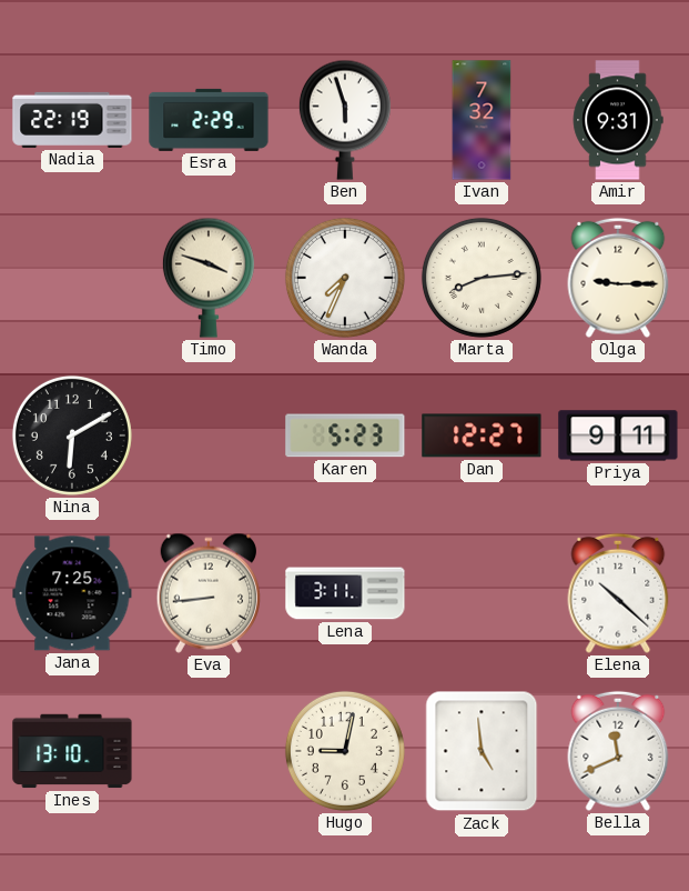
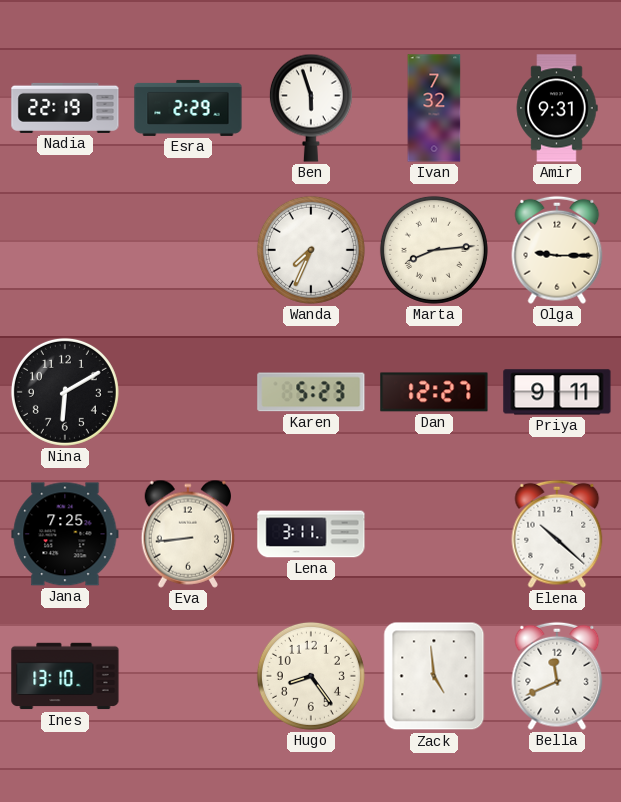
Timo: 3:48 -> none
Hugo: 9:02 -> 8:24
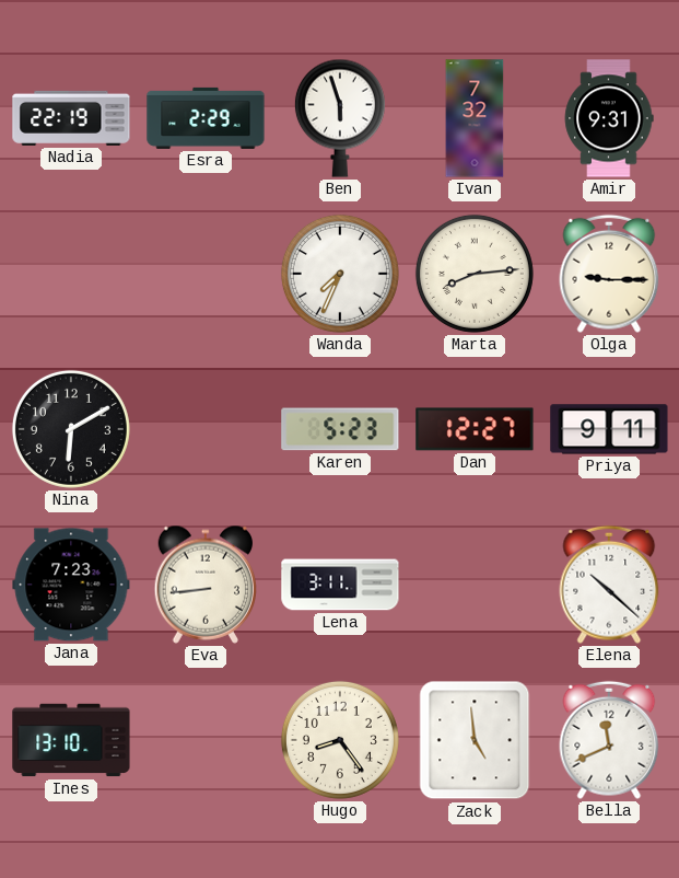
Jana: 7:25 -> 7:23
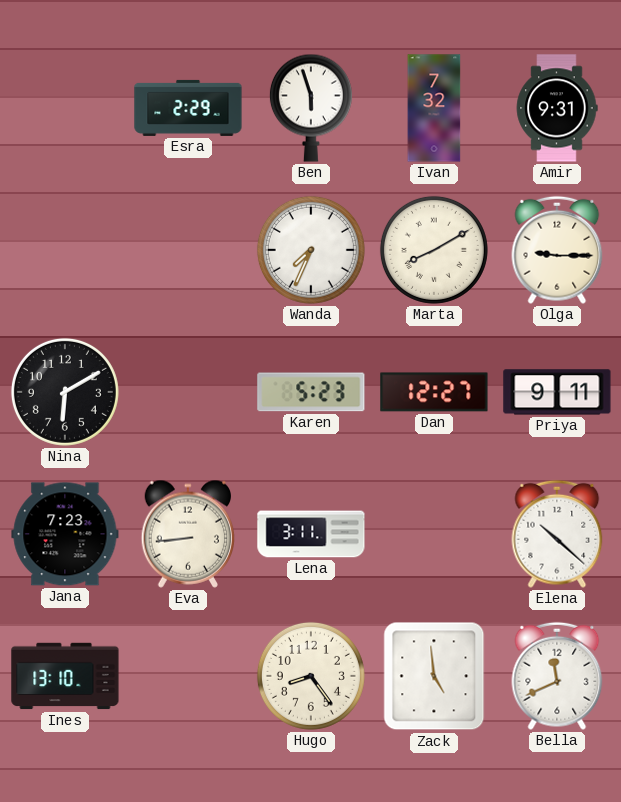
Nadia: 22:19 -> none
Marta: 8:14 -> 8:10
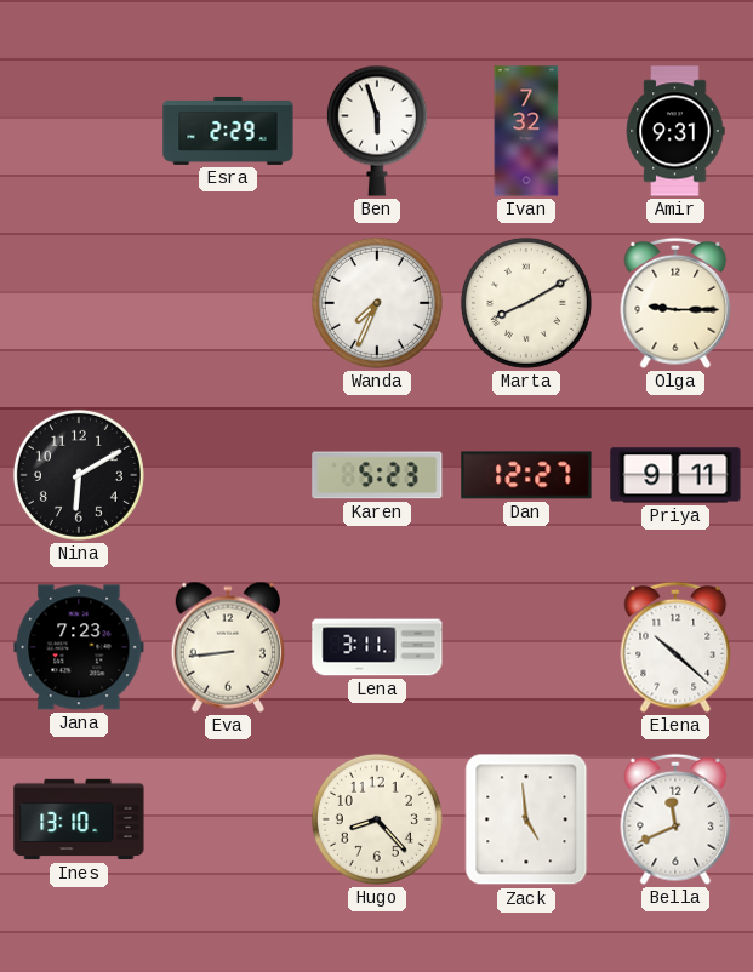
Hugo: 8:24 -> 8:23
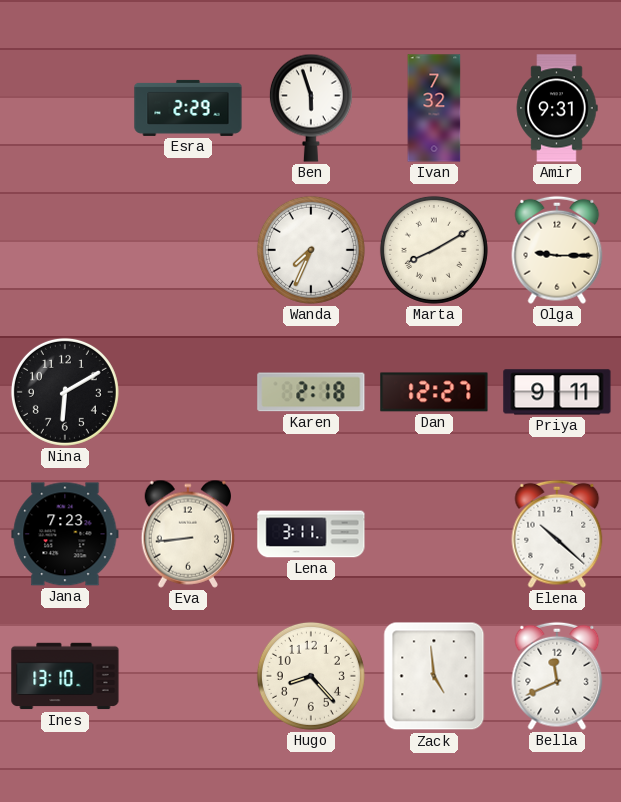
Karen: 5:23 -> 2:18
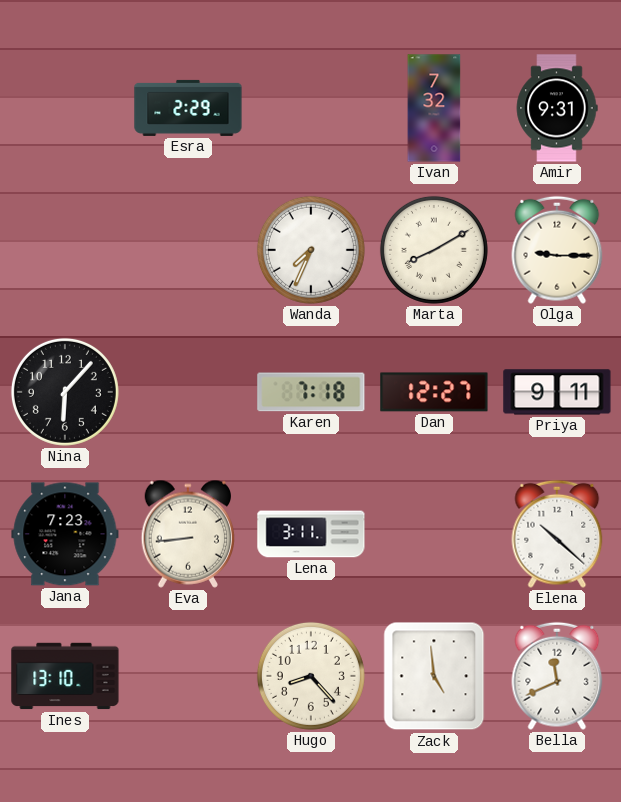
Ben: 5:57 -> none
Nina: 6:10 -> 6:07
Karen: 2:18 -> 7:18
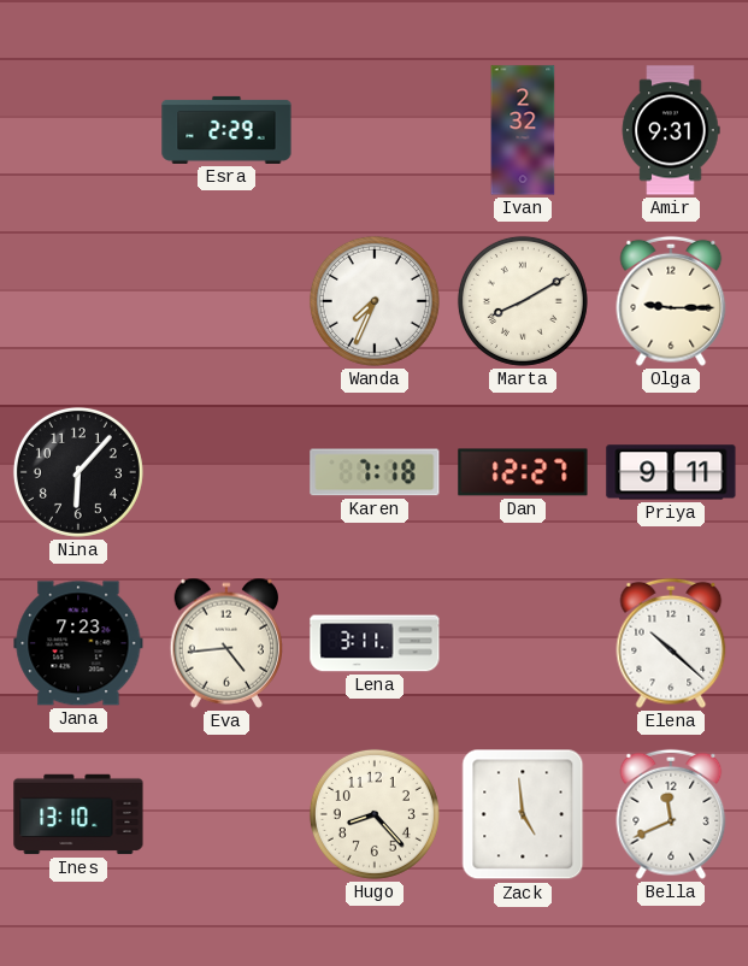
Ivan: 7:32 -> 2:32
Eva: 8:44 -> 4:44
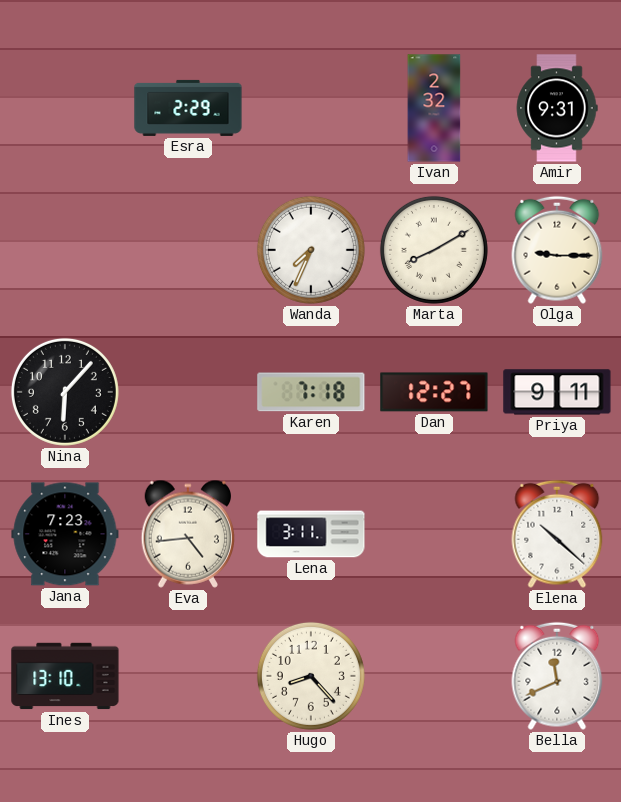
Zack: 4:59 -> none
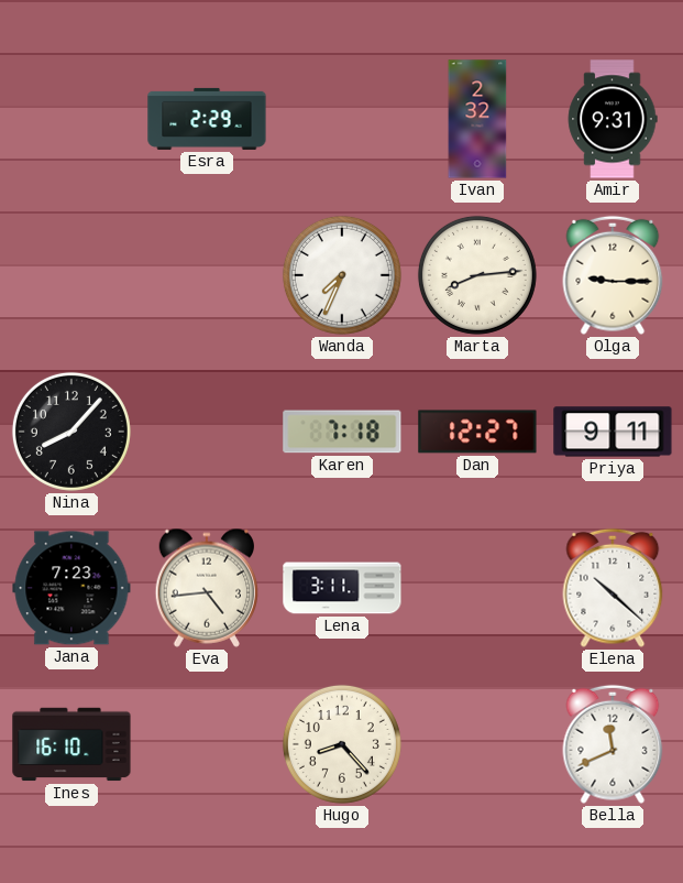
Marta: 8:10 -> 8:14
Nina: 6:07 -> 8:07
Ines: 13:10 -> 16:10
